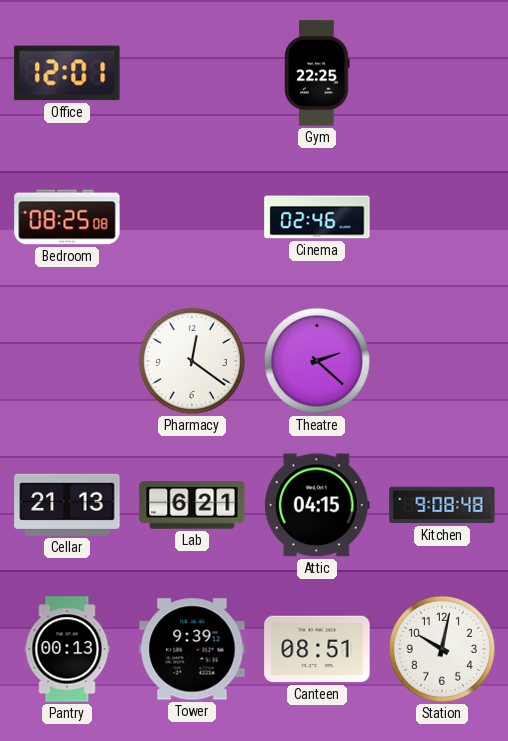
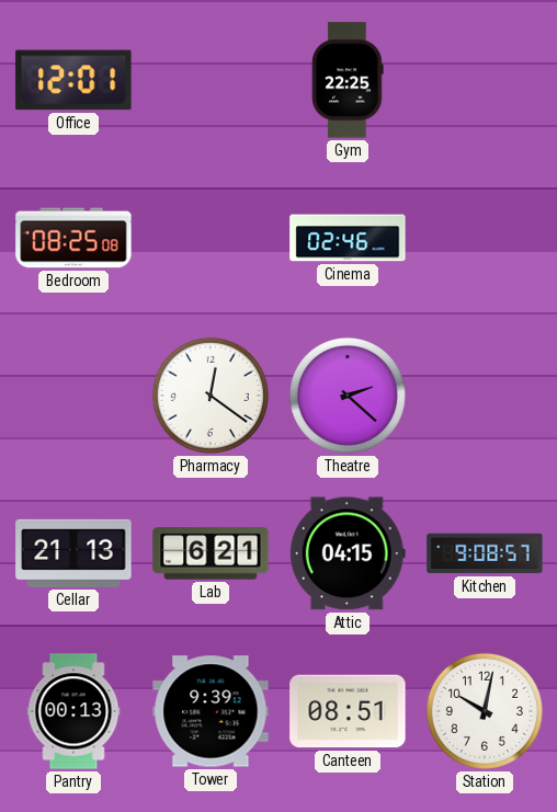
Kitchen: 9:08:48 -> 9:08:57
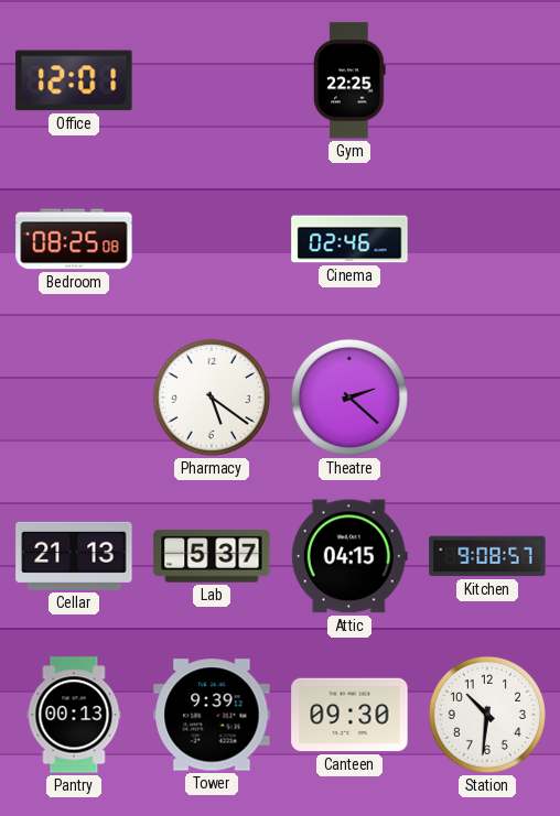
Pharmacy: 12:21 -> 5:21
Lab: 6:21 -> 5:37
Canteen: 08:51 -> 09:30
Station: 10:02 -> 10:31
